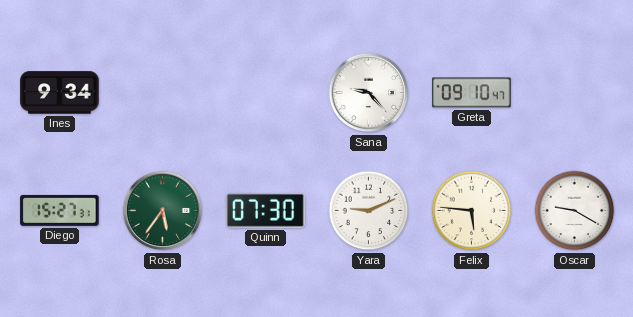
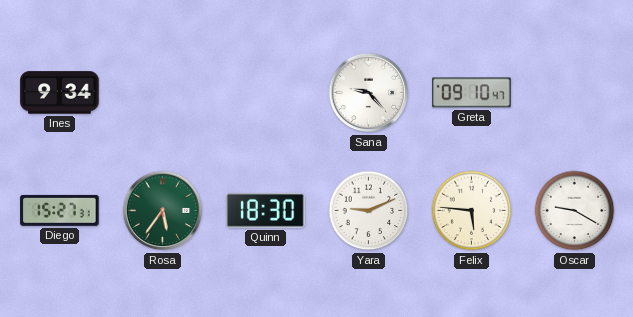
Quinn: 07:30 -> 18:30
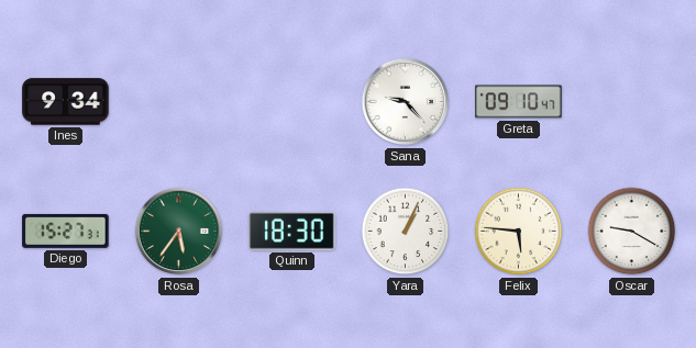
Yara: 9:11 -> 1:04
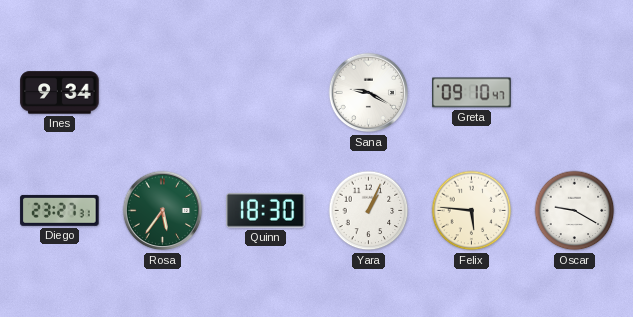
Sana: 9:23 -> 9:20
Diego: 15:27 -> 23:27
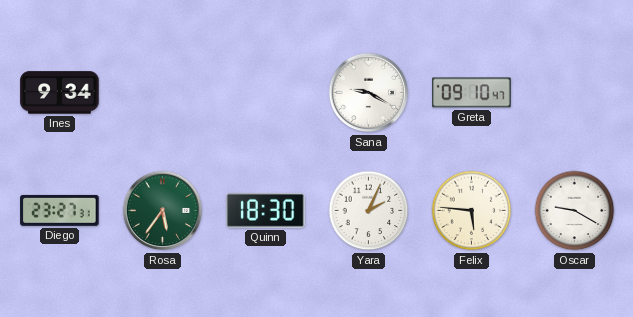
Yara: 1:04 -> 2:04
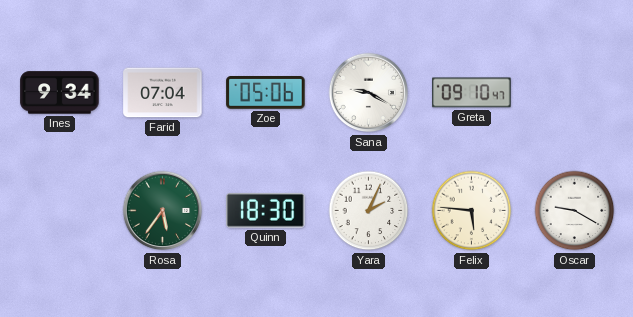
Farid: none -> 07:04
Zoe: none -> 05:06
Diego: 23:27 -> none
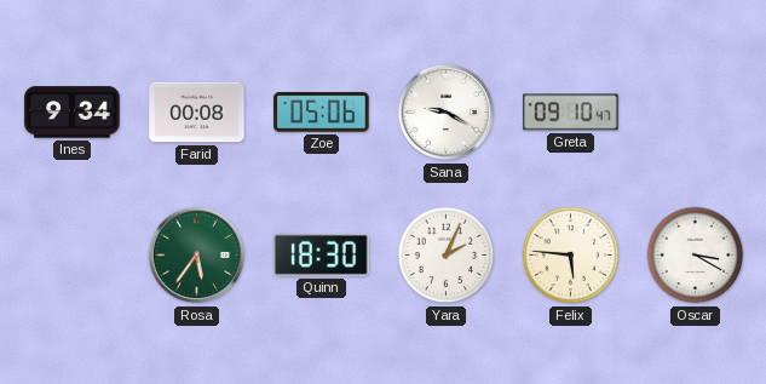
Farid: 07:04 -> 00:08
Oscar: 9:20 -> 3:20
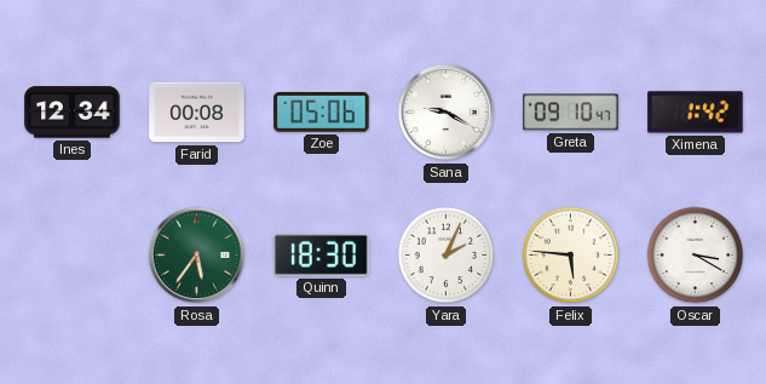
Ines: 9:34 -> 12:34
Ximena: none -> 1:42
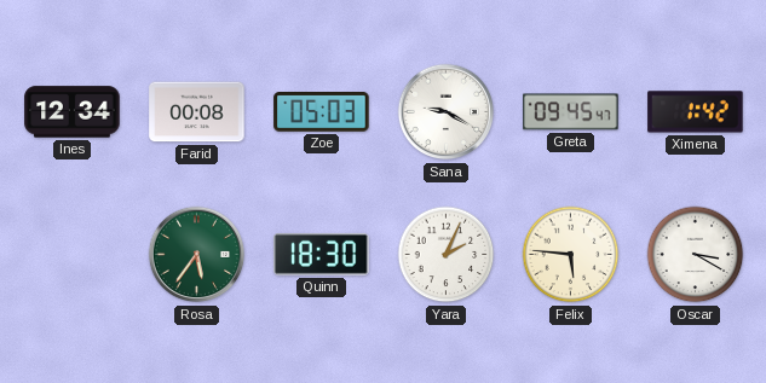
Zoe: 05:06 -> 05:03
Greta: 09:10 -> 09:45
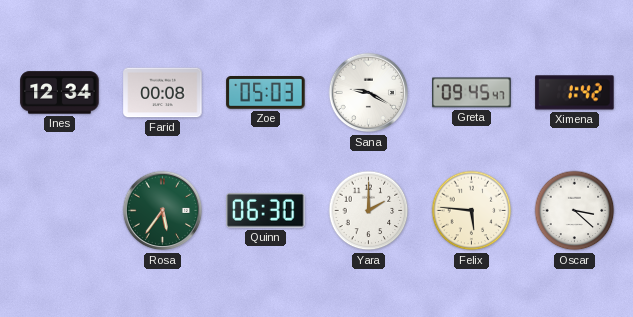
Quinn: 18:30 -> 06:30
Yara: 2:04 -> 2:00
Oscar: 3:20 -> 3:22
